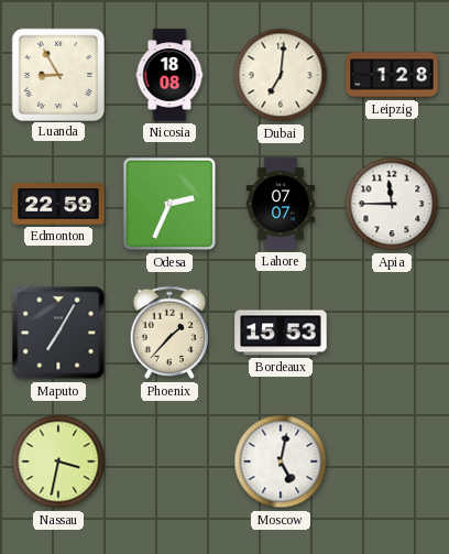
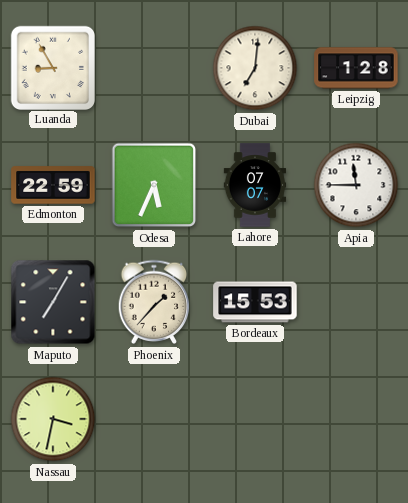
Nicosia: 18:08 -> none
Odesa: 2:34 -> 5:34
Moscow: 5:02 -> none
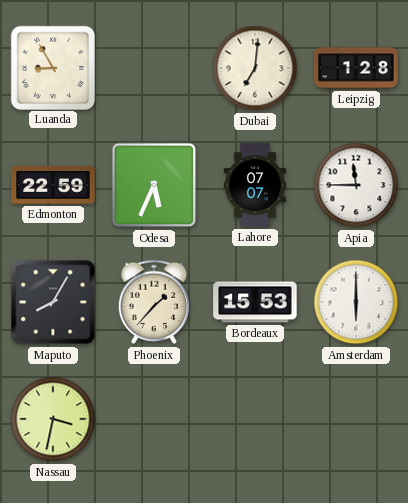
Maputo: 7:05 -> 8:05
Amsterdam: none -> 6:00
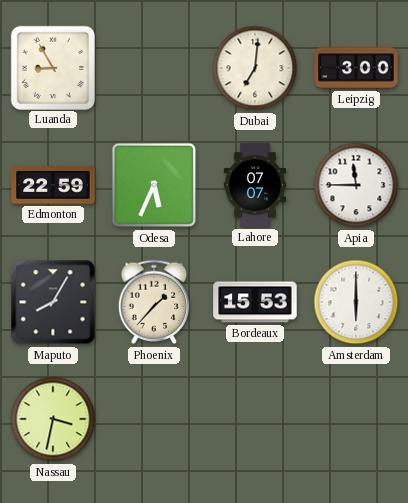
Leipzig: 1:28 -> 3:00
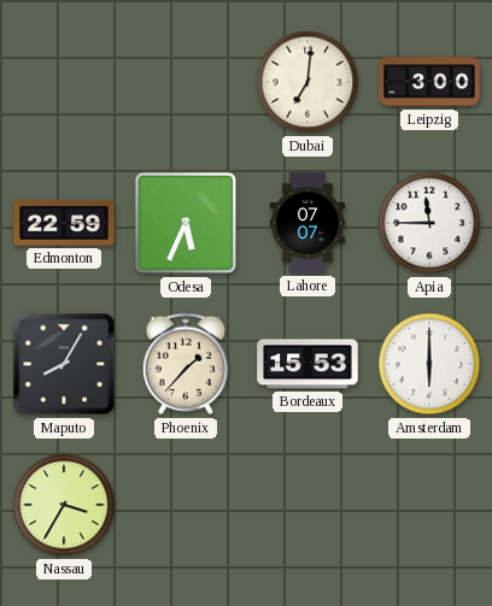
Luanda: 8:55 -> none
Nassau: 3:32 -> 3:35
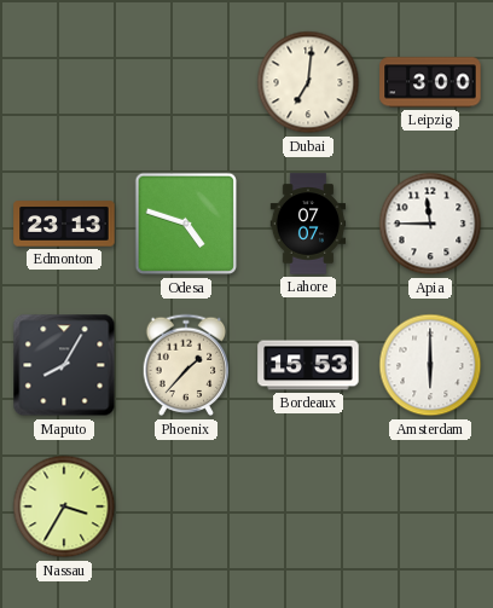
Edmonton: 22:59 -> 23:13
Odesa: 5:34 -> 4:48
